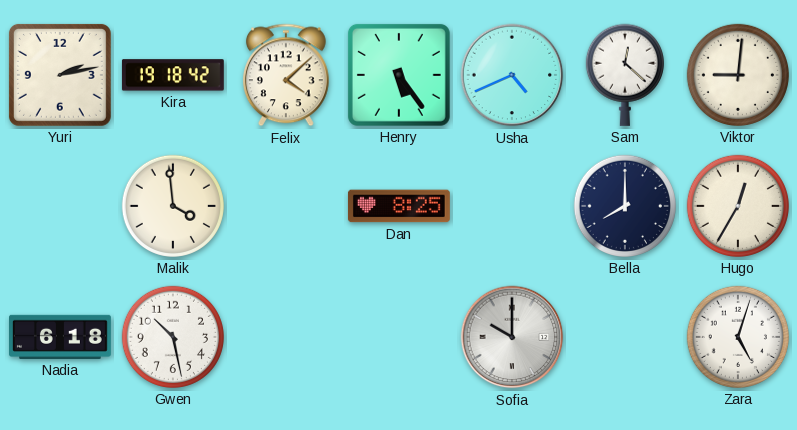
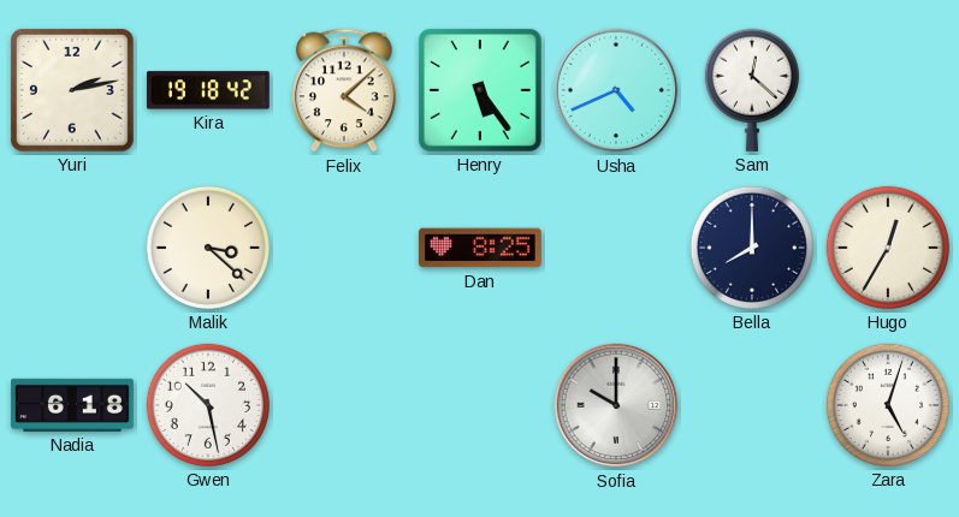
Viktor: 9:01 -> none
Malik: 3:59 -> 3:22
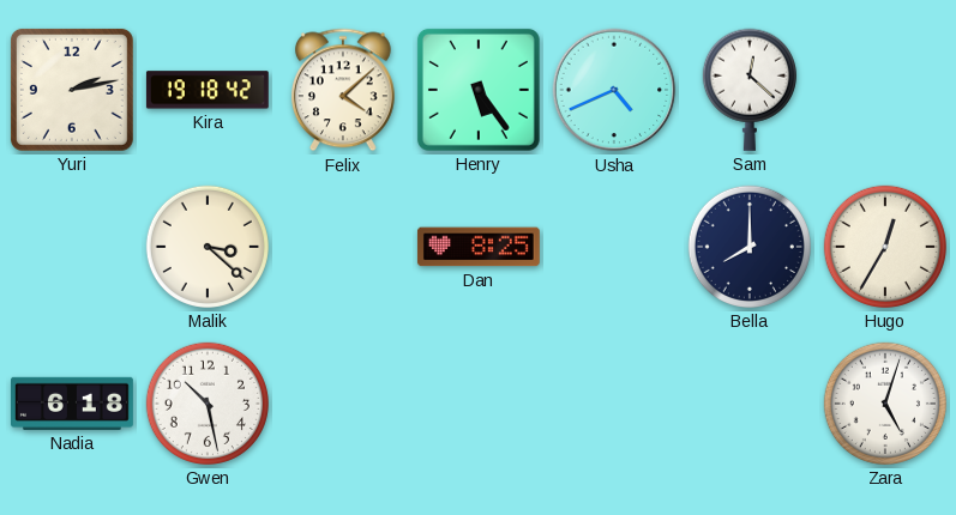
Sofia: 10:00 -> none
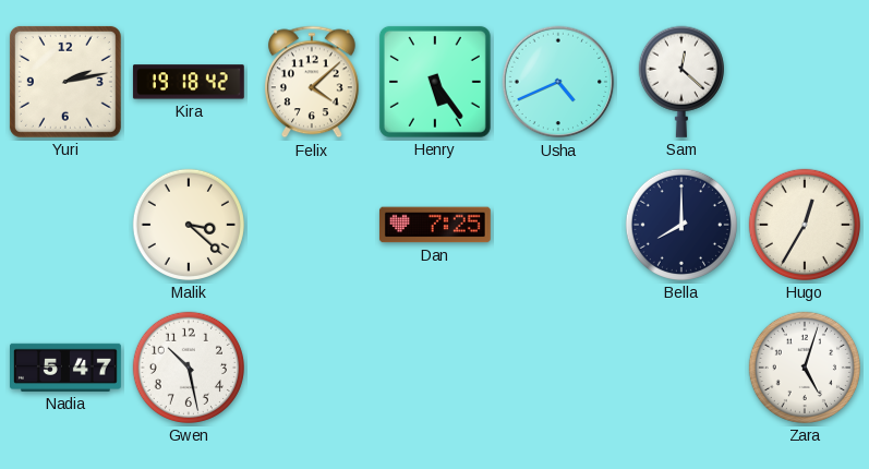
Dan: 8:25 -> 7:25
Nadia: 6:18 -> 5:47
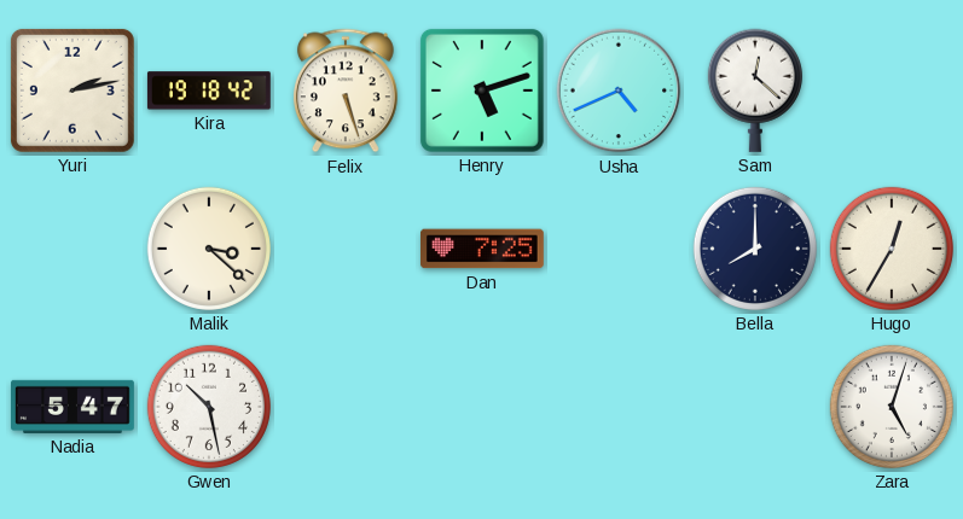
Felix: 4:08 -> 5:27
Henry: 5:24 -> 5:12
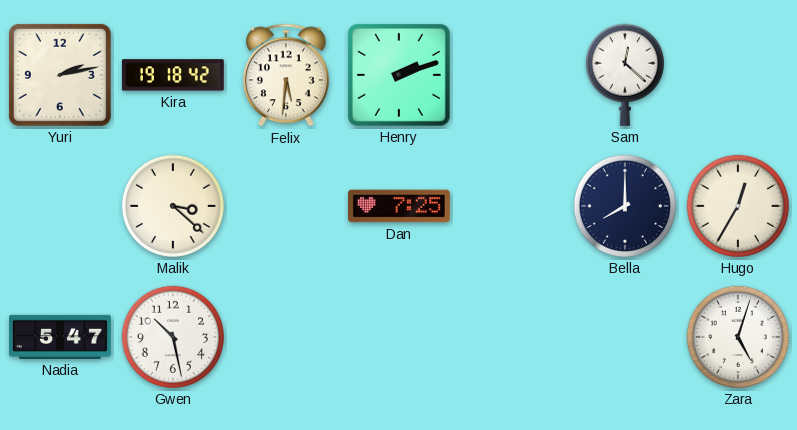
Felix: 5:27 -> 5:31
Henry: 5:12 -> 2:12
Usha: 4:41 -> none
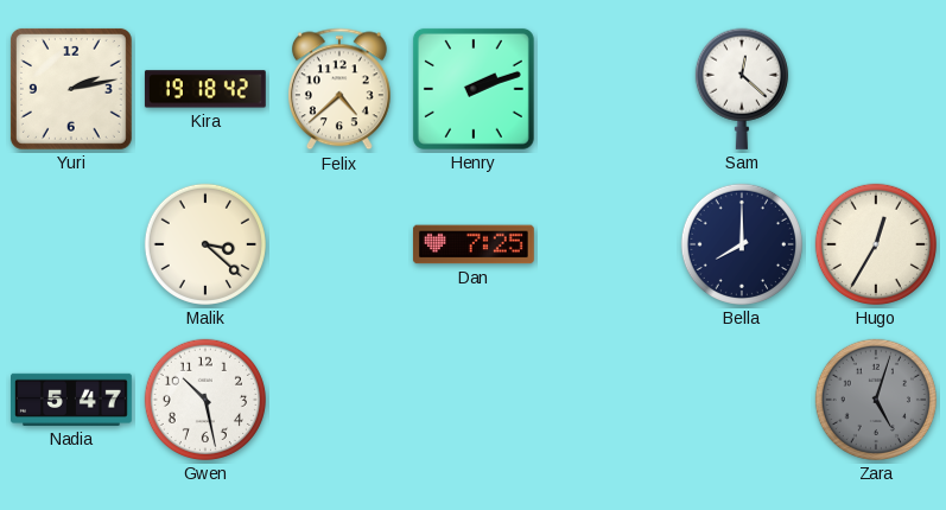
Felix: 5:31 -> 4:38
Zara dial: white -> grey
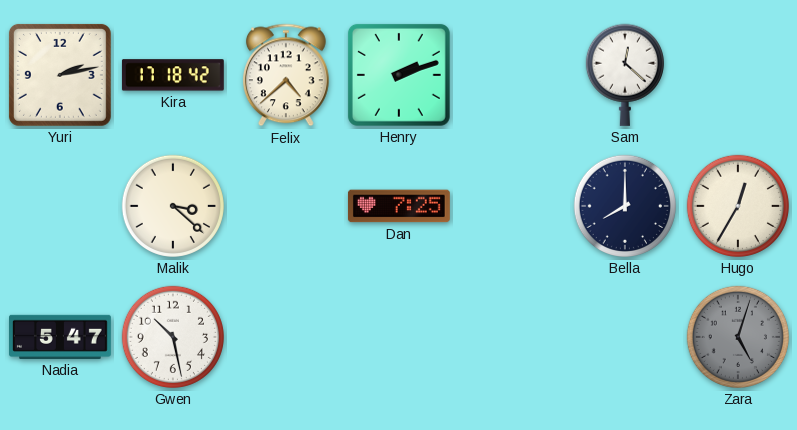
Kira: 19:18 -> 17:18
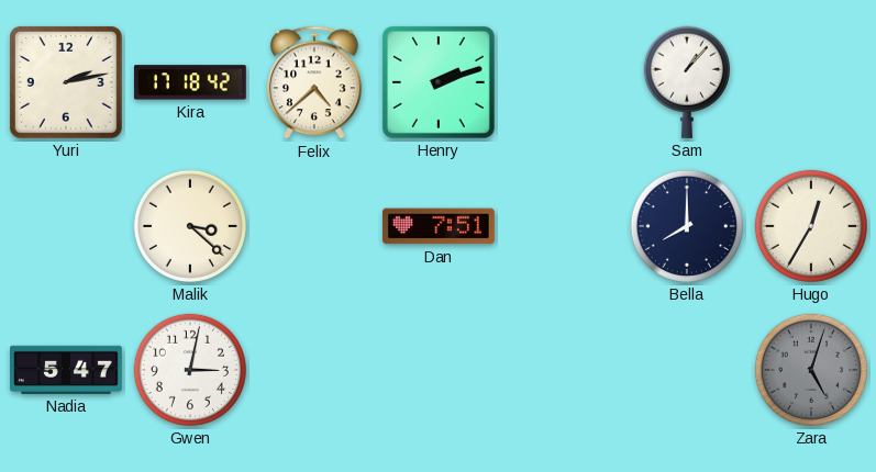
Sam: 12:22 -> 1:07
Dan: 7:25 -> 7:51
Gwen: 10:28 -> 3:02
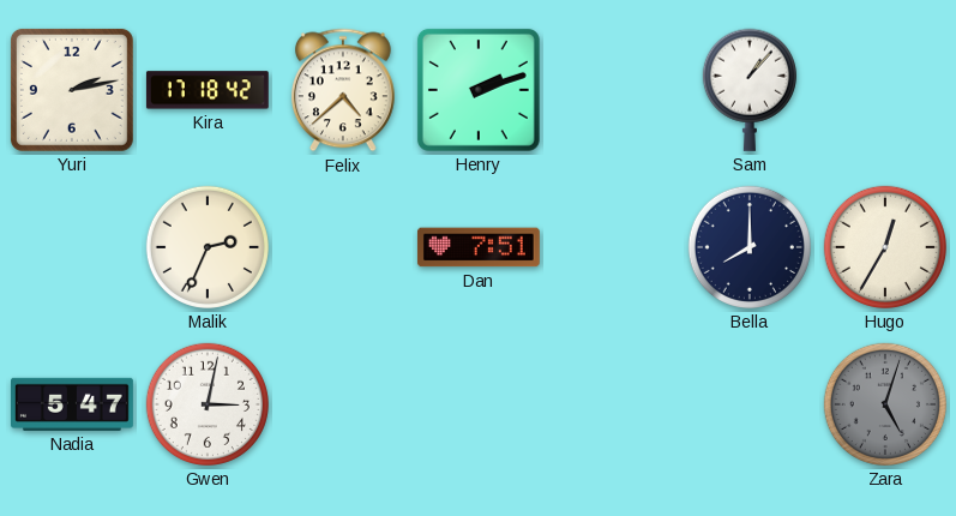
Malik: 3:22 -> 2:34
